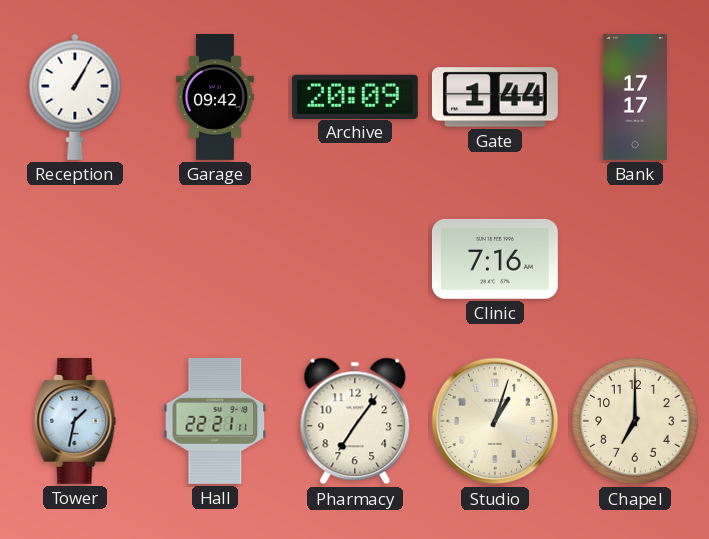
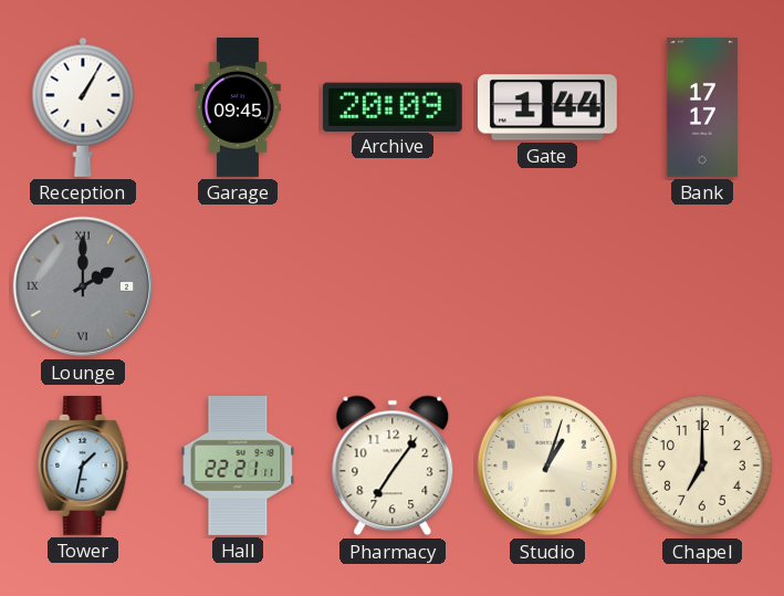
Garage: 09:42 -> 09:45
Lounge: none -> 2:00
Clinic: 7:16 -> none
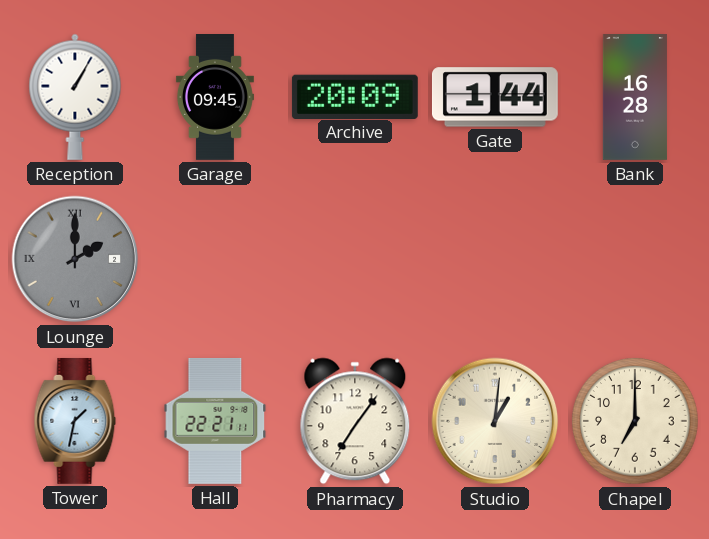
Bank: 17:17 -> 16:28
Studio: 1:03 -> 1:01
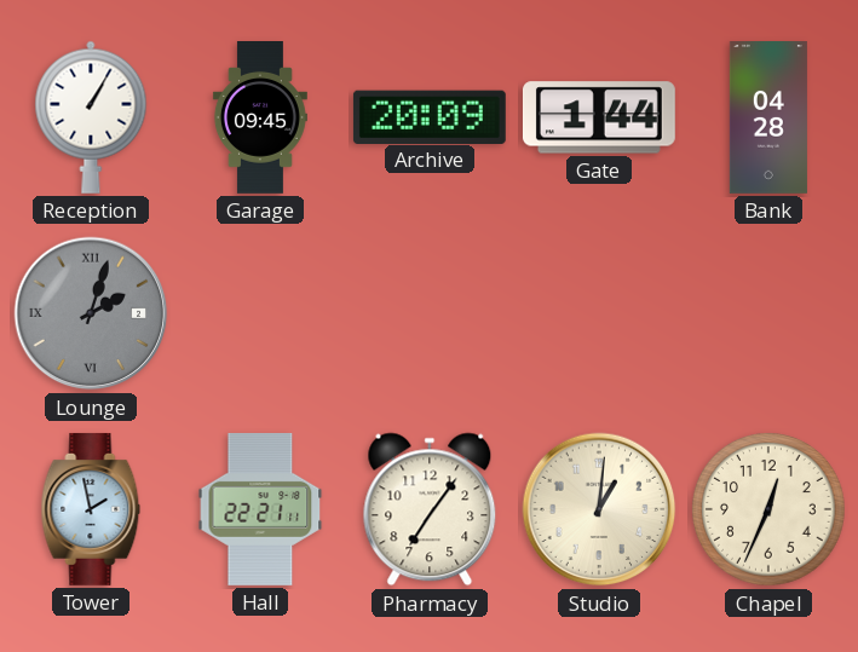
Bank: 16:28 -> 04:28
Lounge: 2:00 -> 2:03
Tower: 1:32 -> 1:58
Chapel: 7:00 -> 12:34
